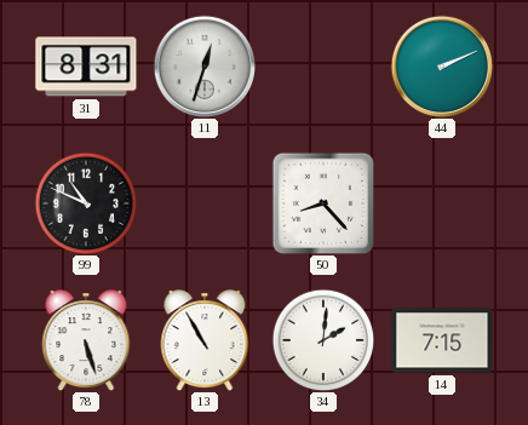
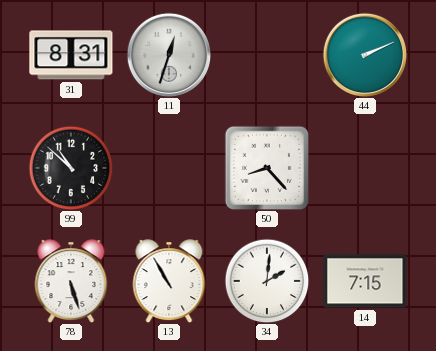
99: 10:49 -> 10:52
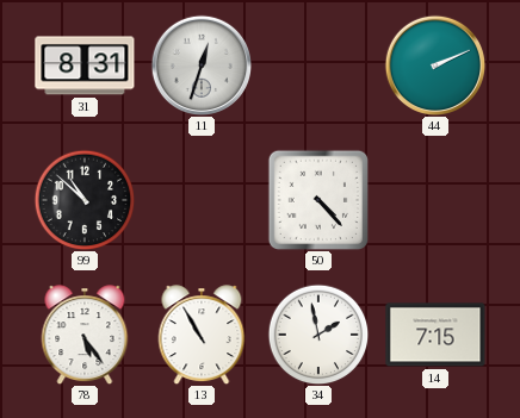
50: 8:23 -> 4:23
78: 5:27 -> 5:24
34: 2:01 -> 1:58
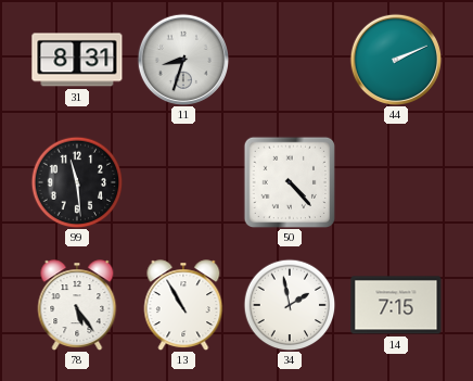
11: 12:33 -> 8:33
99: 10:52 -> 11:29
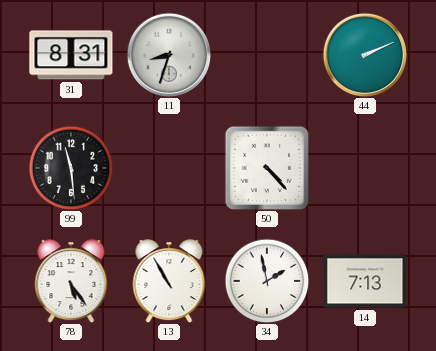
14: 7:15 -> 7:13
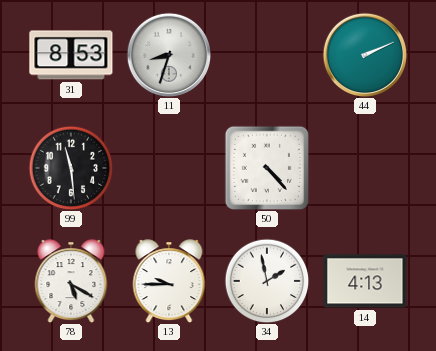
31: 8:31 -> 8:53
78: 5:24 -> 5:20
13: 10:55 -> 9:45
14: 7:13 -> 4:13
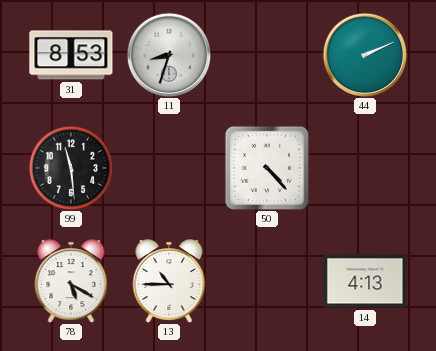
13: 9:45 -> 10:45
34: 1:58 -> none
